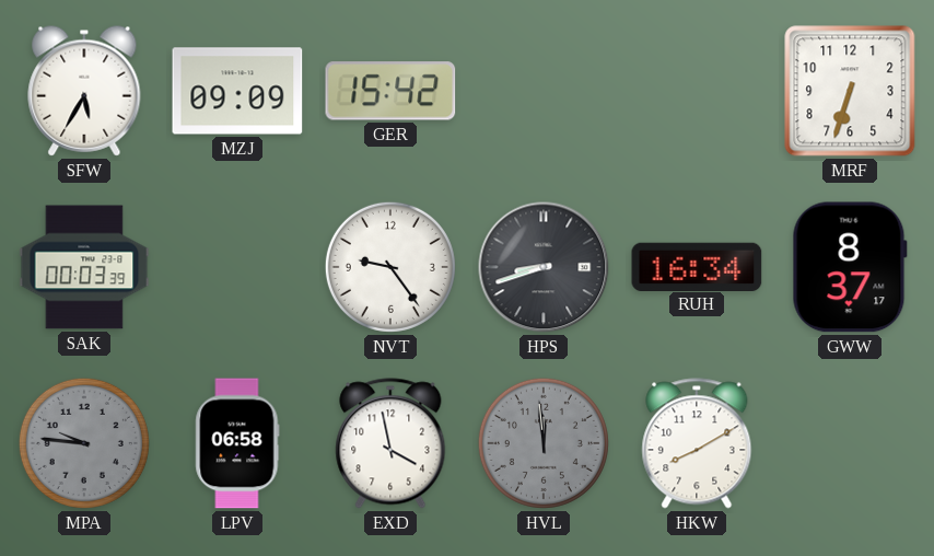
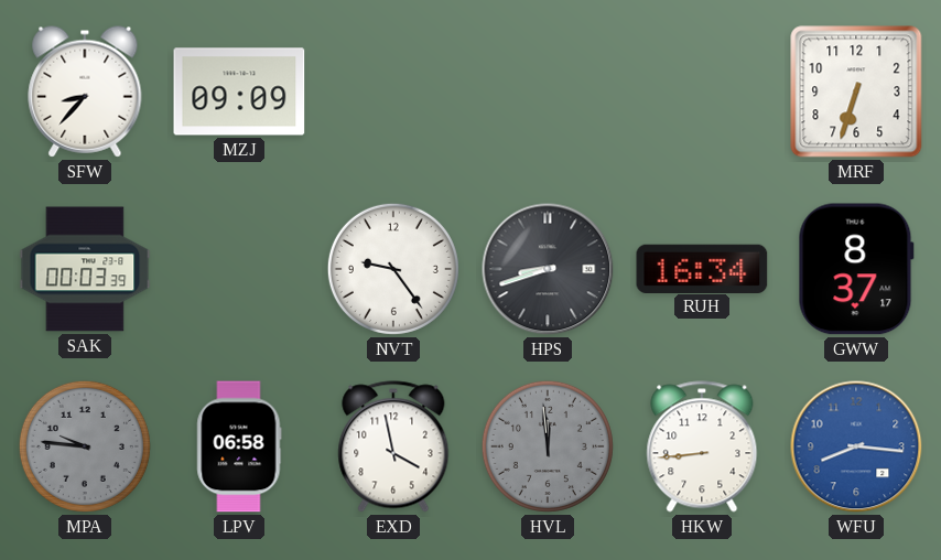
SFW: 5:35 -> 8:37
GER: 15:42 -> none
HKW: 8:10 -> 8:44
WFU: none -> 8:16
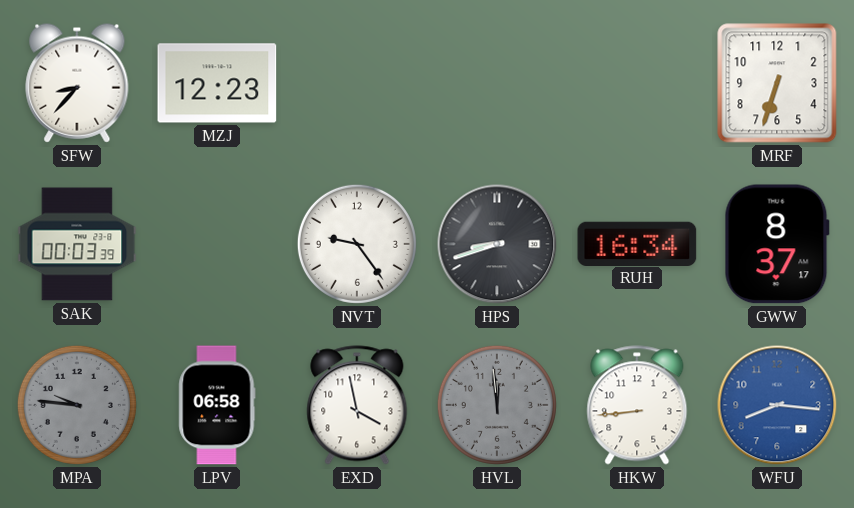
MZJ: 09:09 -> 12:23
